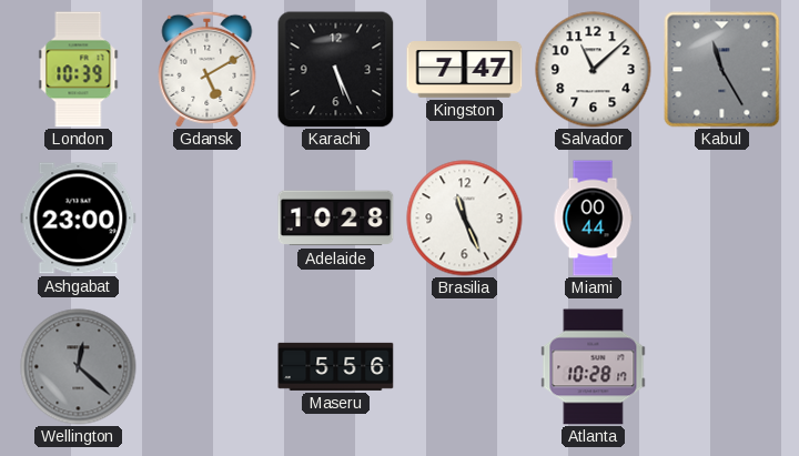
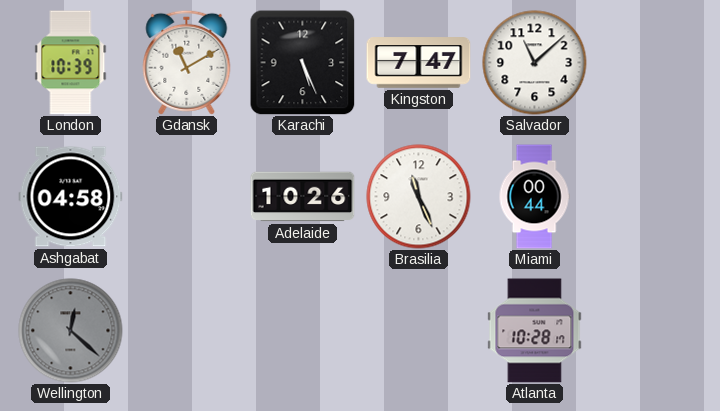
Gdansk: 5:10 -> 11:10
Kabul: 11:25 -> none
Ashgabat: 23:00 -> 04:58
Adelaide: 10:28 -> 10:26
Maseru: 5:56 -> none
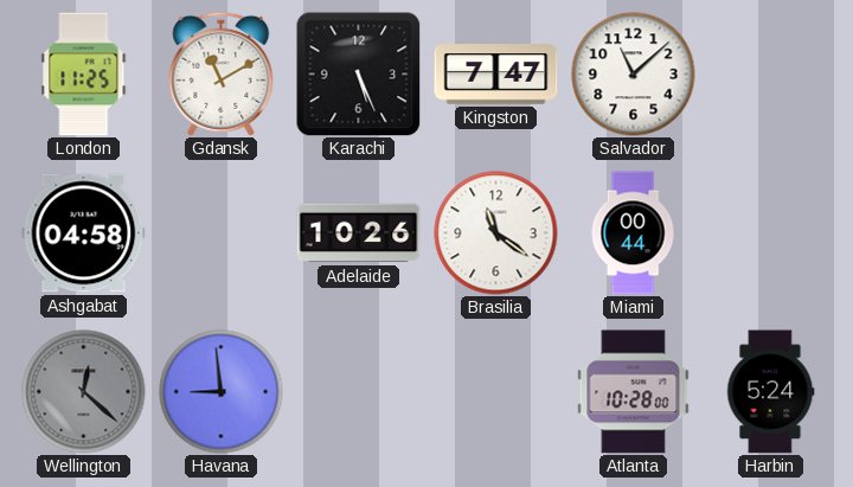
London: 10:39 -> 11:25
Brasilia: 11:26 -> 11:21
Havana: none -> 8:59
Atlanta: 10:28:17 -> 10:28:00
Harbin: none -> 5:24
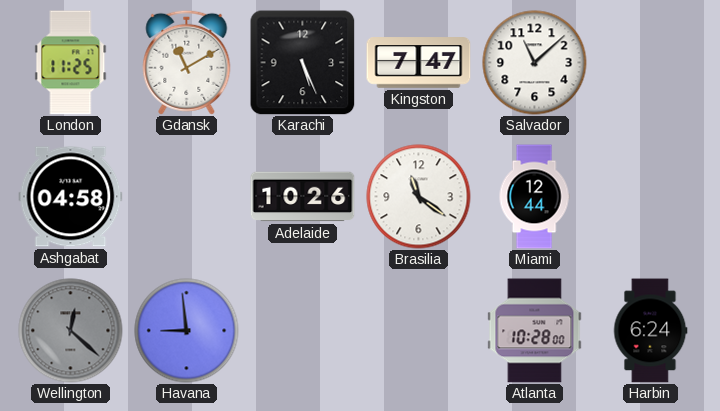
Miami: 00:44 -> 12:44
Harbin: 5:24 -> 6:24
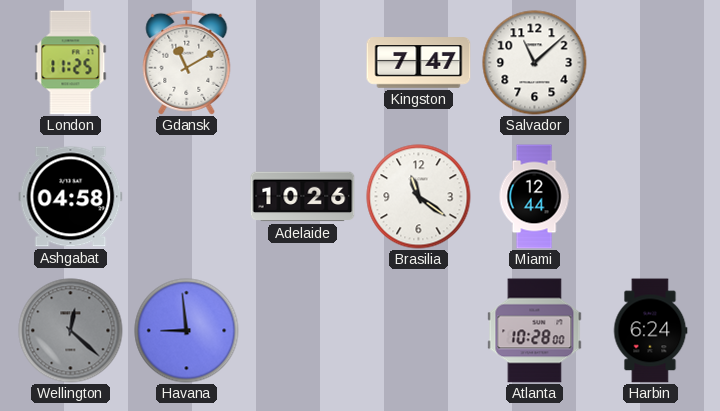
Karachi: 5:26 -> none
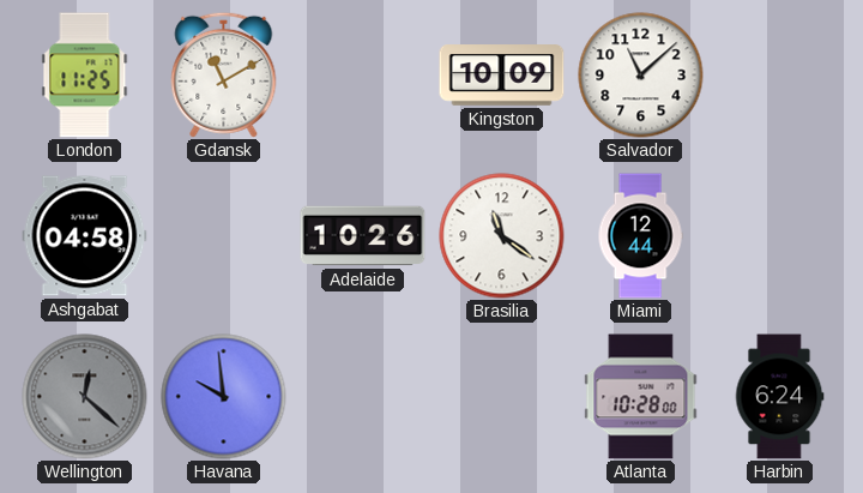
Kingston: 7:47 -> 10:09
Havana: 8:59 -> 9:59
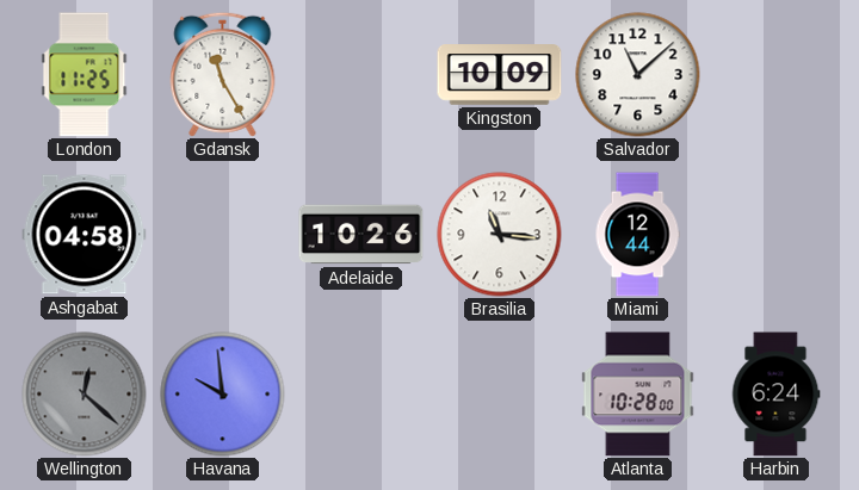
Gdansk: 11:10 -> 11:25
Brasilia: 11:21 -> 11:16
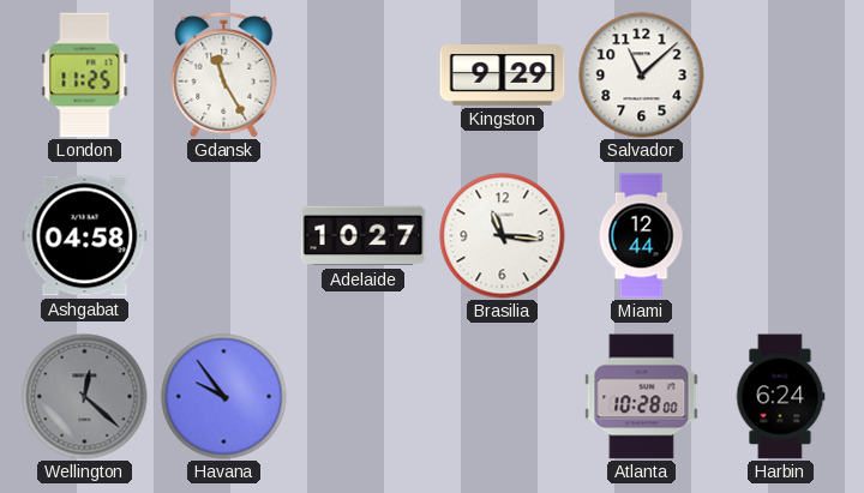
Kingston: 10:09 -> 9:29
Adelaide: 10:26 -> 10:27
Havana: 9:59 -> 9:54
